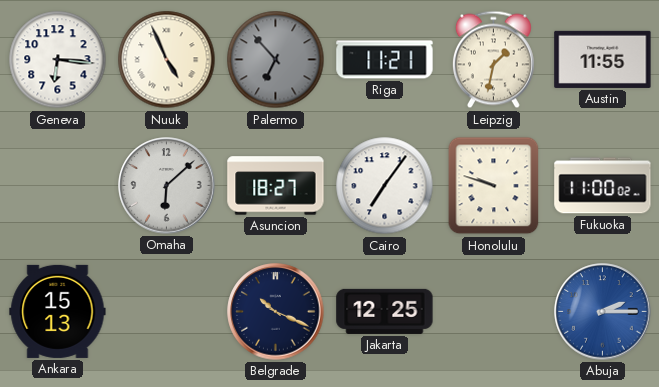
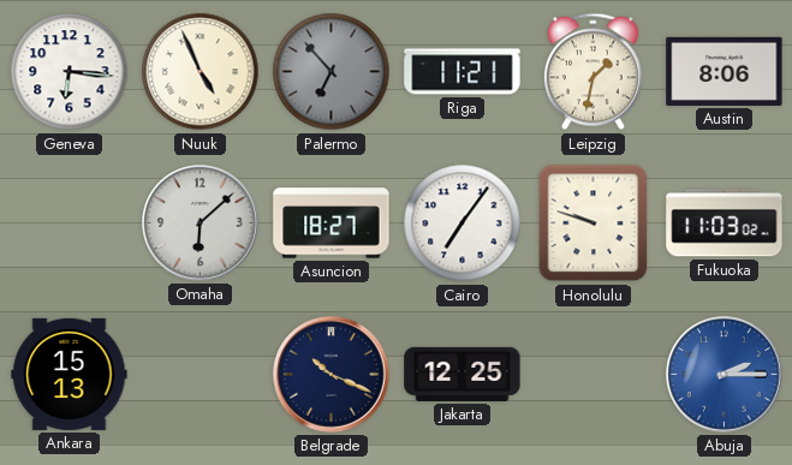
Austin: 11:55 -> 8:06
Fukuoka: 11:00 -> 11:03
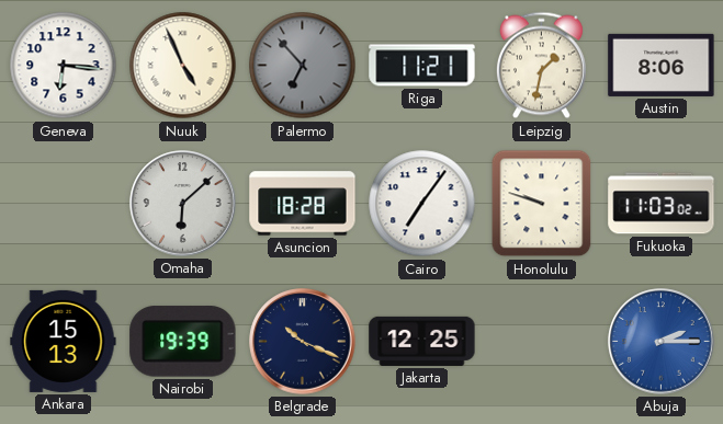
Asuncion: 18:27 -> 18:28
Nairobi: none -> 19:39
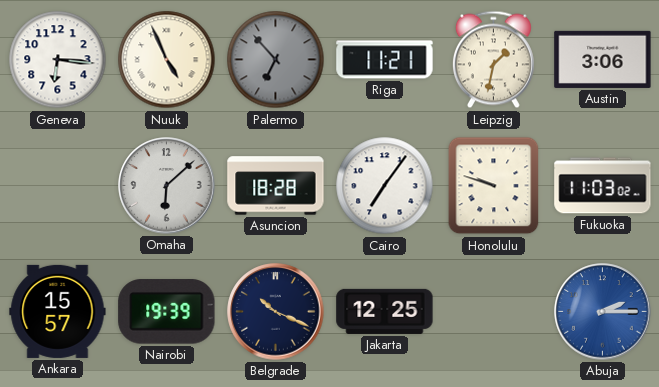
Austin: 8:06 -> 3:06
Ankara: 15:13 -> 15:57
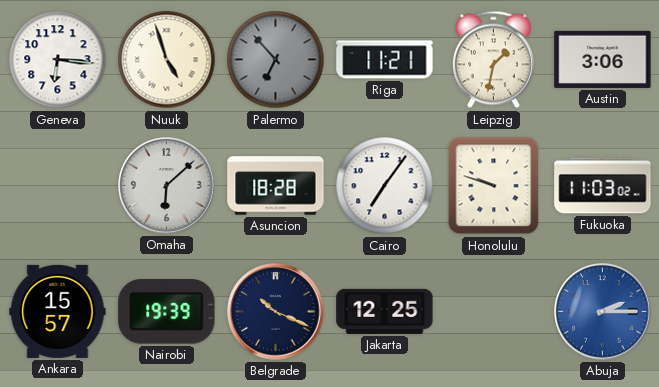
Nuuk: 4:56 -> 4:57
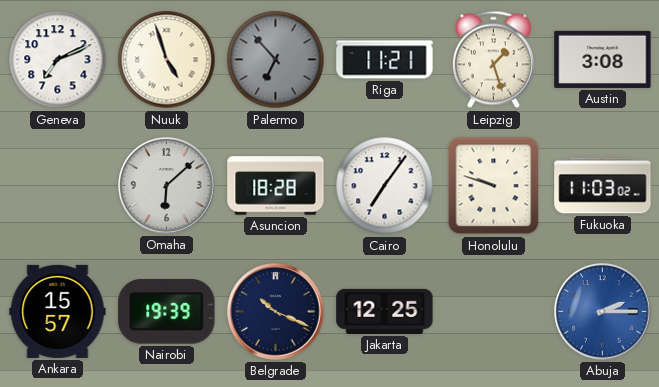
Geneva: 6:16 -> 7:11
Leipzig: 1:32 -> 1:27
Austin: 3:06 -> 3:08
